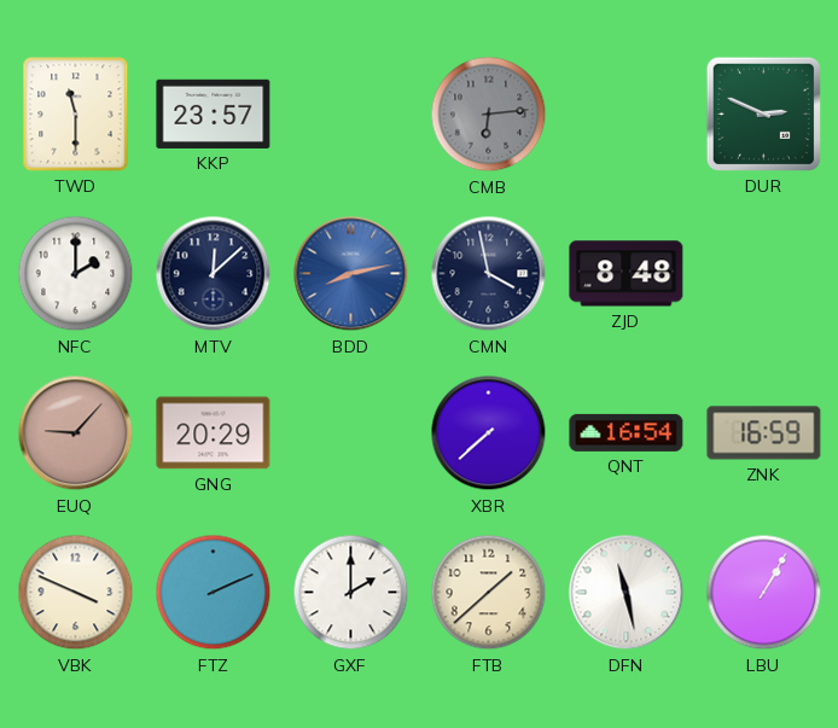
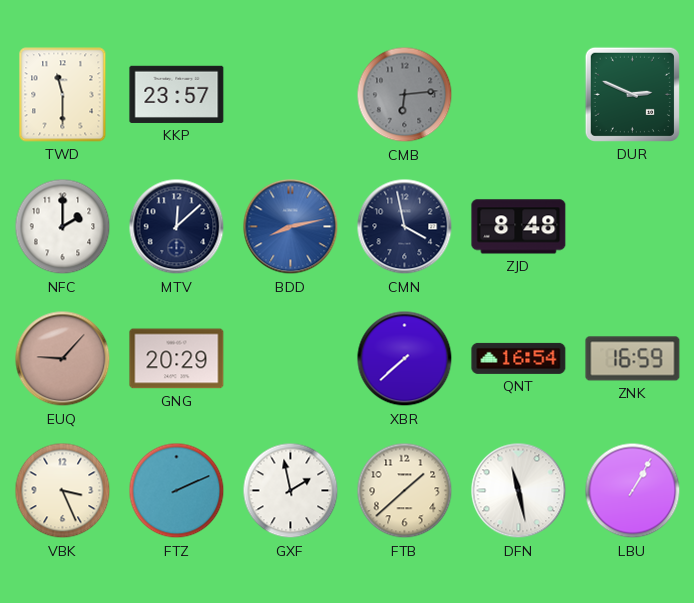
VBK: 3:49 -> 3:26
GXF: 2:00 -> 1:58
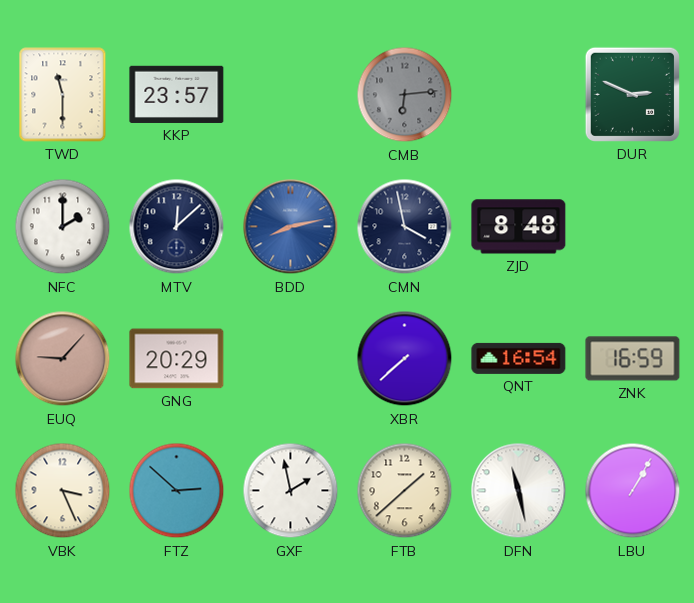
FTZ: 2:11 -> 2:52
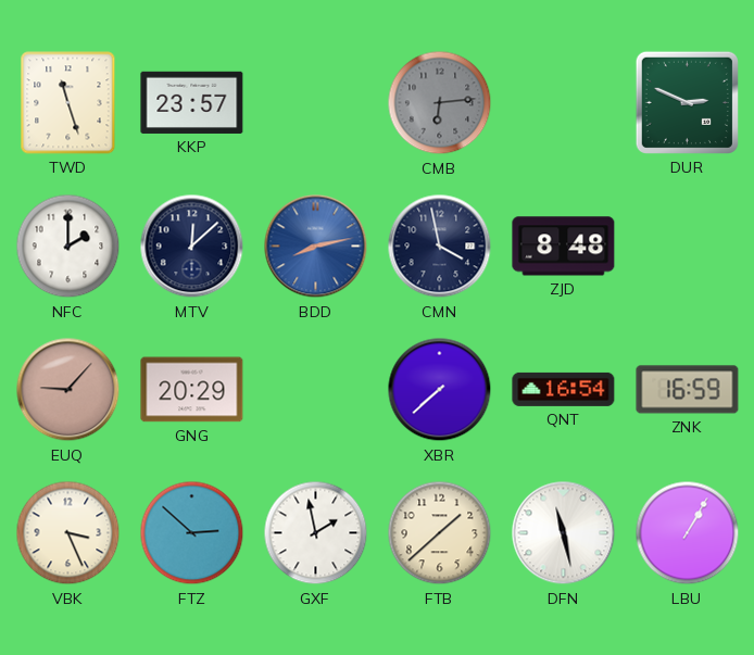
TWD: 11:30 -> 11:27
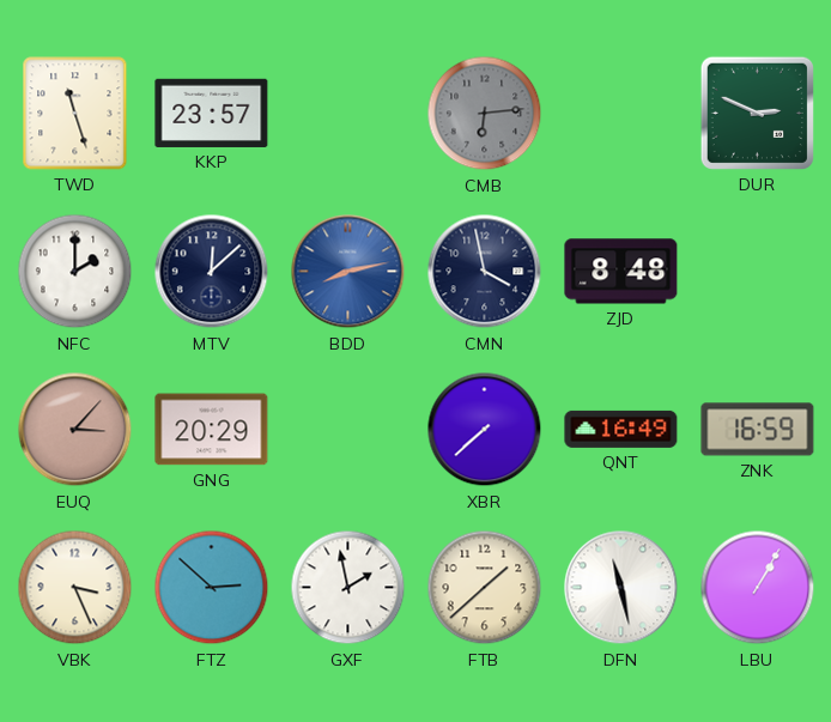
EUQ: 9:07 -> 3:07
QNT: 16:54 -> 16:49
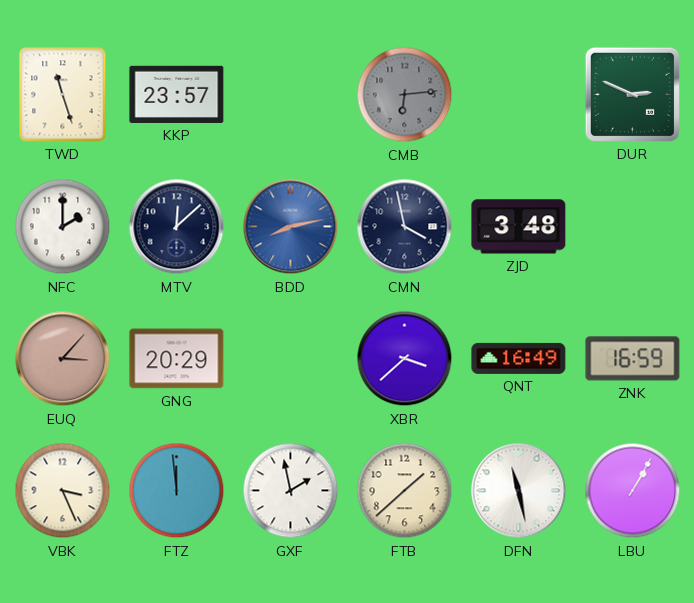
ZJD: 8:48 -> 3:48
XBR: 7:38 -> 3:38
FTZ: 2:52 -> 11:59
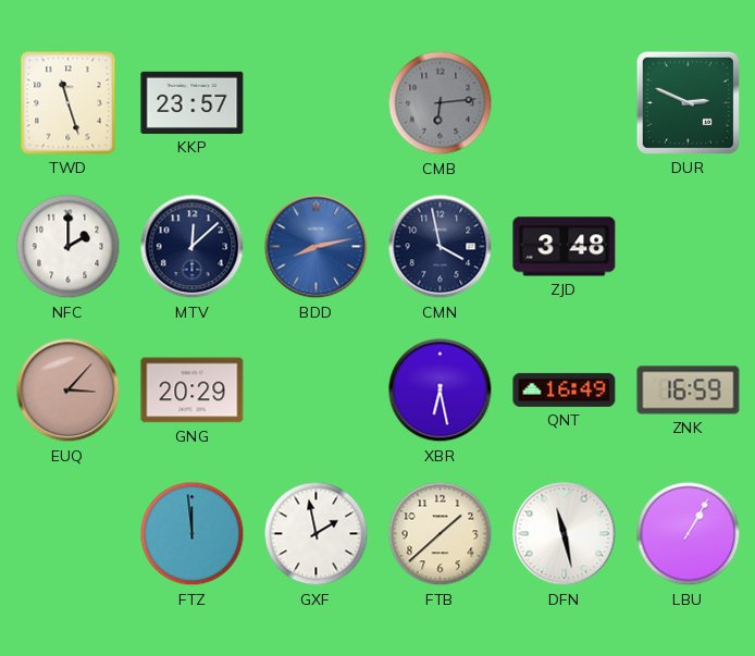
XBR: 3:38 -> 6:28
VBK: 3:26 -> none
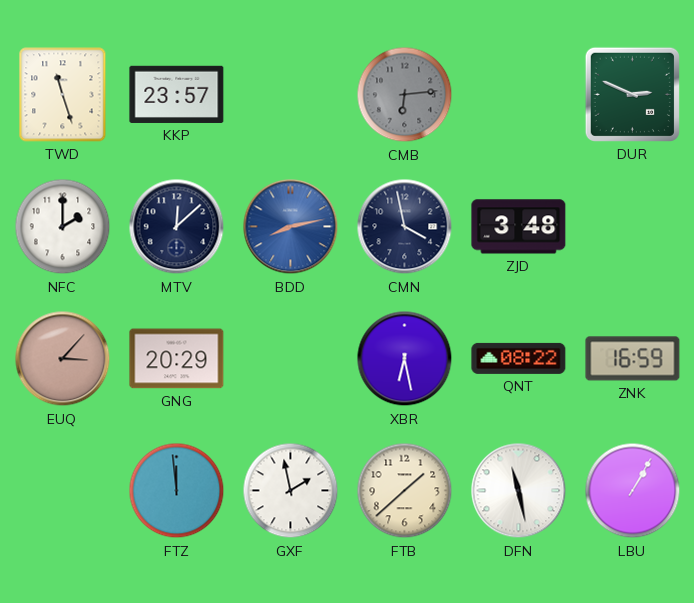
QNT: 16:49 -> 08:22
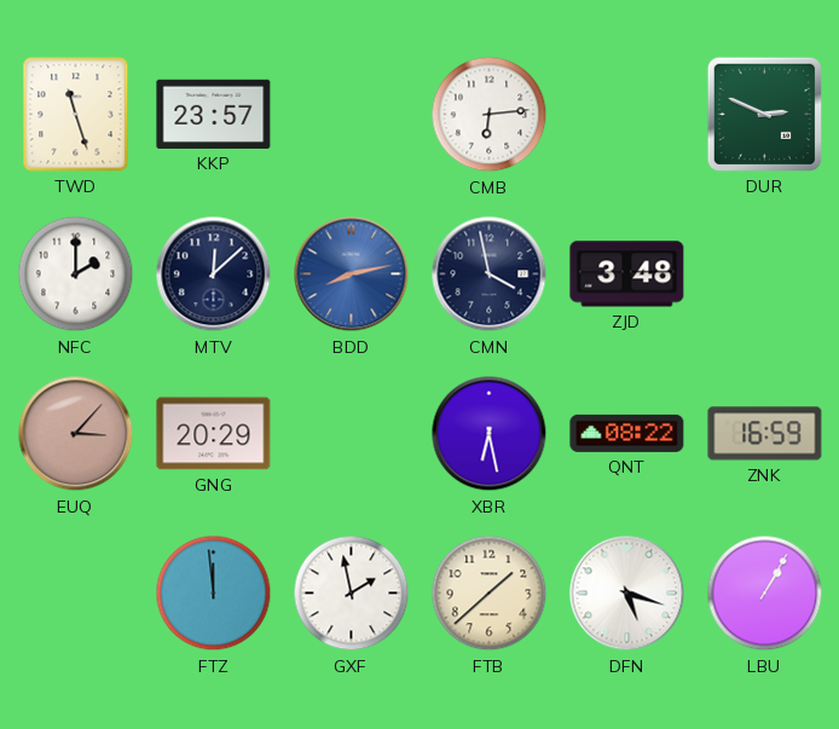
CMB dial: grey -> white
DFN: 11:28 -> 5:18
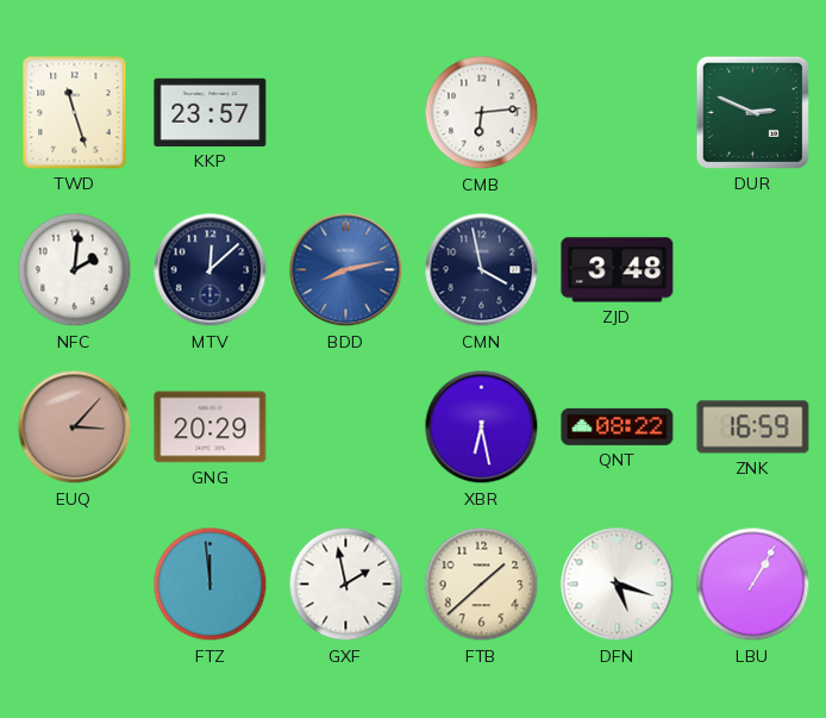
NFC: 2:00 -> 2:01
